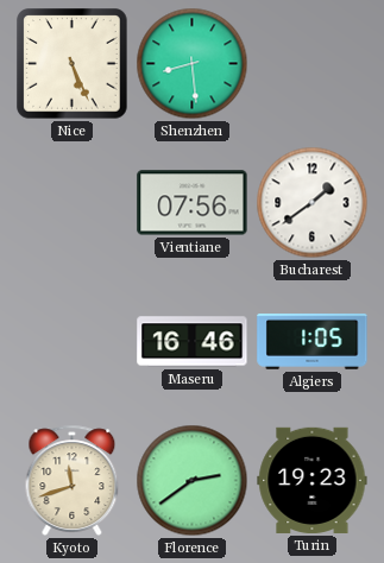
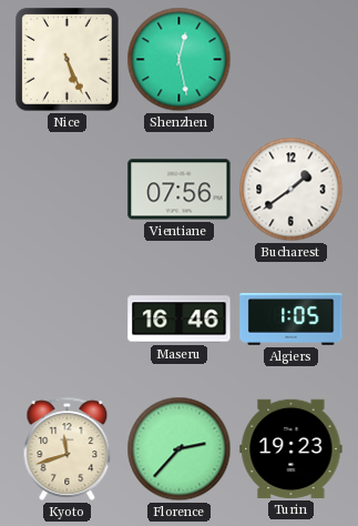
Shenzhen: 8:29 -> 12:28
Florence: 2:39 -> 2:37
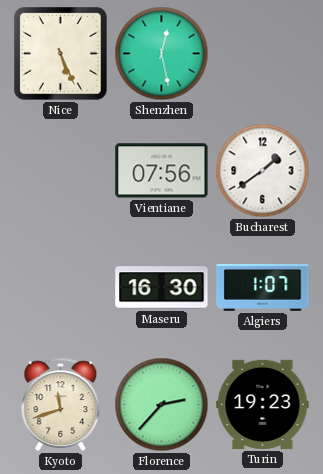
Maseru: 16:46 -> 16:30
Algiers: 1:05 -> 1:07
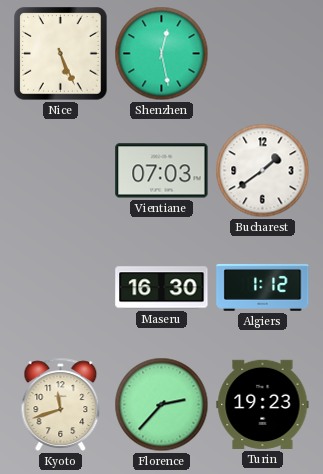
Vientiane: 07:56 -> 07:03
Algiers: 1:07 -> 1:12
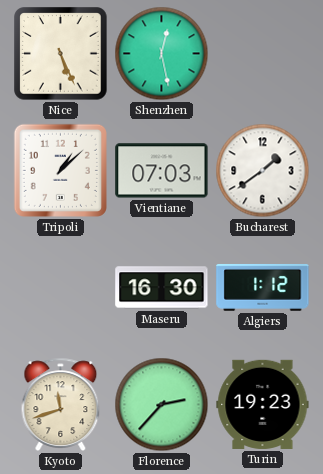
Tripoli: none -> 1:08
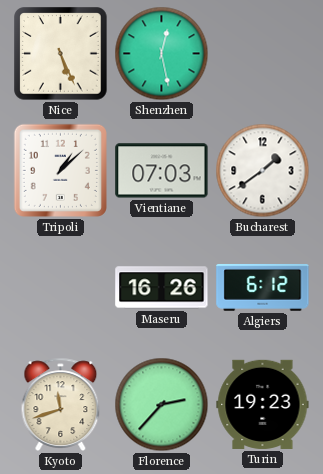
Maseru: 16:30 -> 16:26
Algiers: 1:12 -> 6:12
